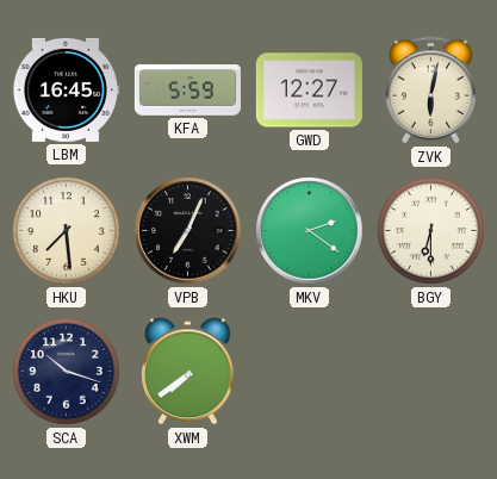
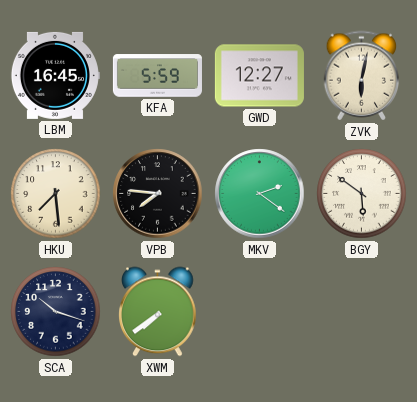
VPB: 7:04 -> 7:46
BGY: 6:30 -> 5:51
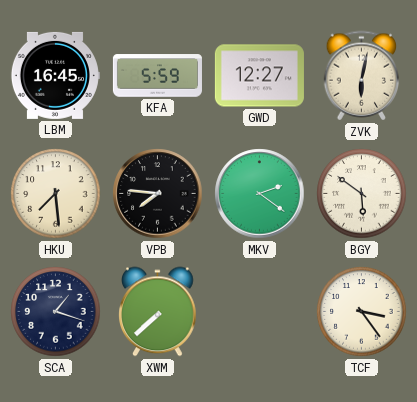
SCA: 10:18 -> 1:18
XWM: 7:39 -> 7:38
TCF: none -> 3:24
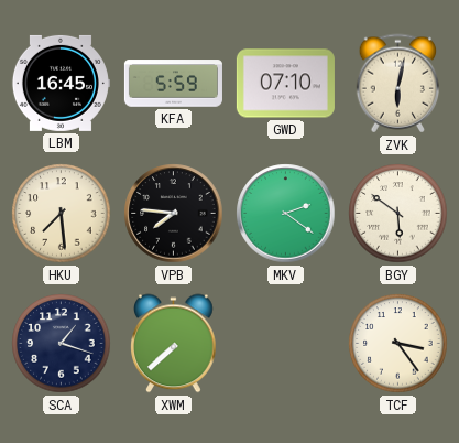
GWD: 12:27 -> 07:10
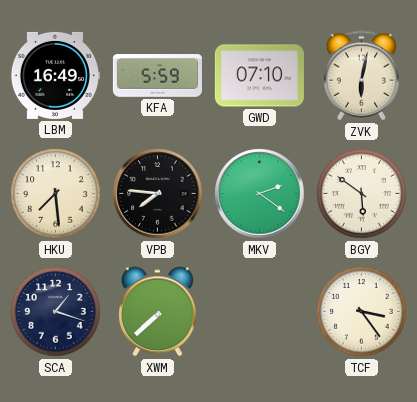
LBM: 16:45 -> 16:49
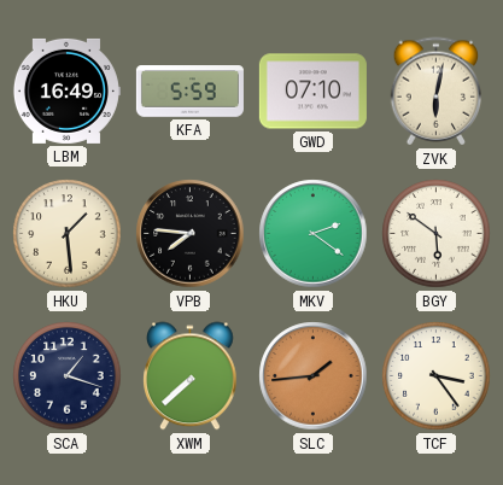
HKU: 7:29 -> 1:29
SLC: none -> 1:44
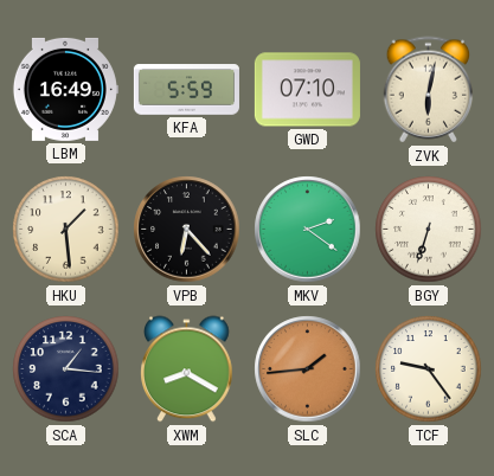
VPB: 7:46 -> 6:23
BGY: 5:51 -> 6:33
SCA: 1:18 -> 1:16
XWM: 7:38 -> 8:20
TCF: 3:24 -> 9:24
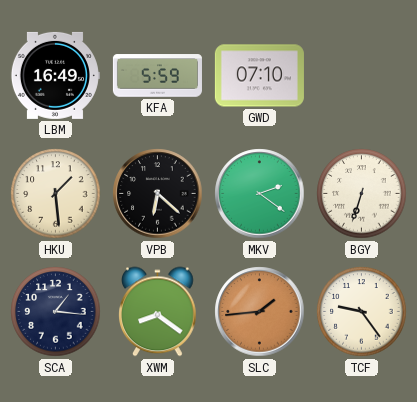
ZVK: 6:02 -> none
VPB: 6:23 -> 6:22
XWM: 8:20 -> 8:21
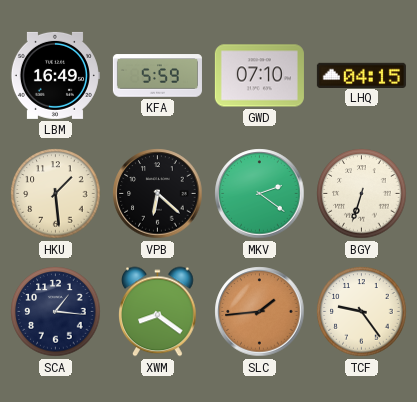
LHQ: none -> 04:15
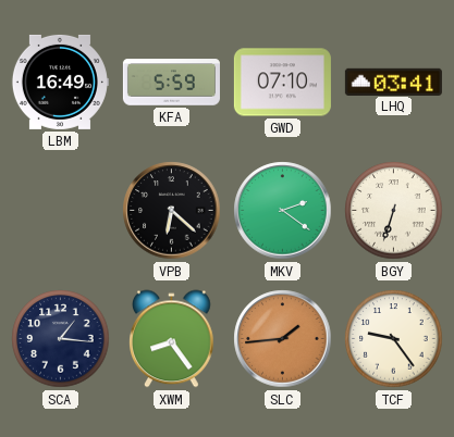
LHQ: 04:15 -> 03:41
HKU: 1:29 -> none
XWM: 8:21 -> 8:24
